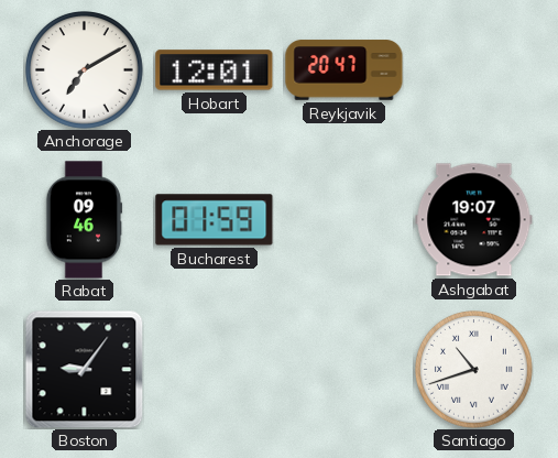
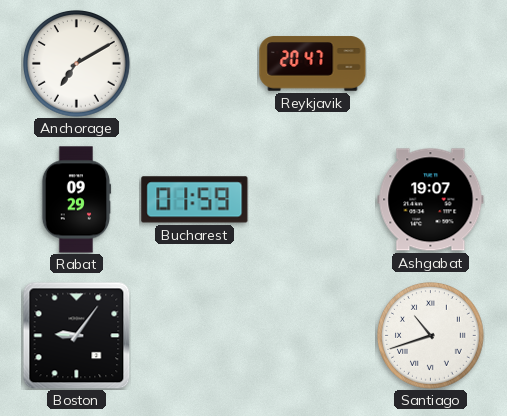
Hobart: 12:01 -> none
Rabat: 09:46 -> 09:29
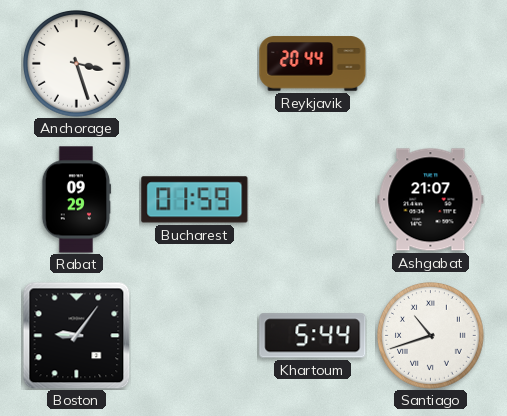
Anchorage: 7:10 -> 3:27
Reykjavik: 20:47 -> 20:44
Ashgabat: 19:07 -> 21:07
Khartoum: none -> 5:44
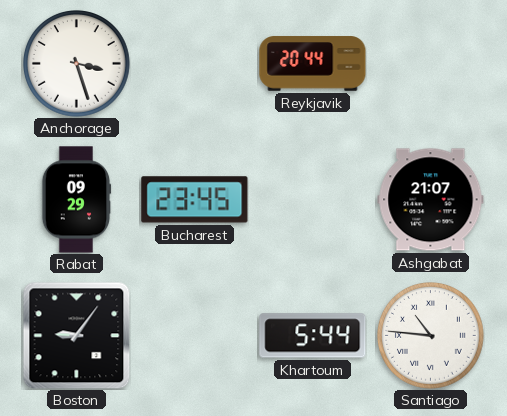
Bucharest: 01:59 -> 23:45
Santiago: 10:42 -> 10:46
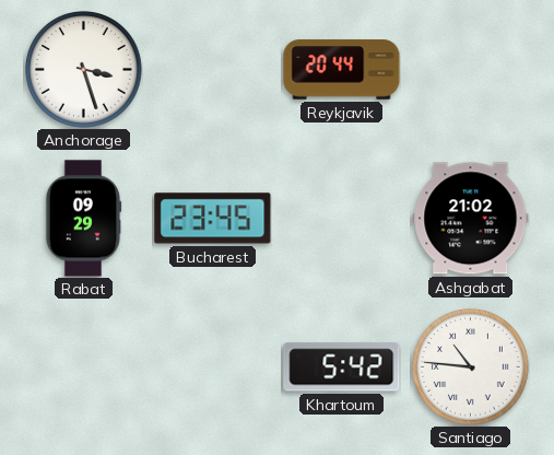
Ashgabat: 21:07 -> 21:02
Boston: 9:06 -> none
Khartoum: 5:44 -> 5:42
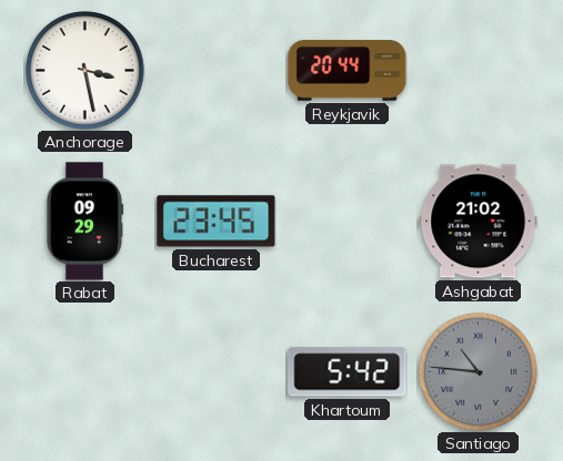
Anchorage: 3:27 -> 3:28
Santiago dial: white -> grey
